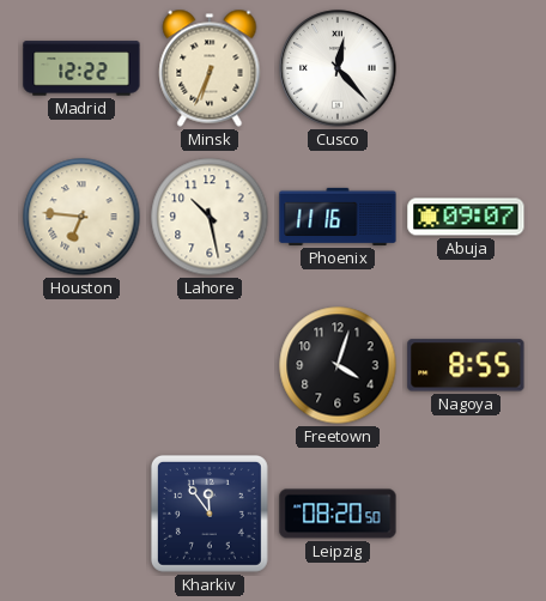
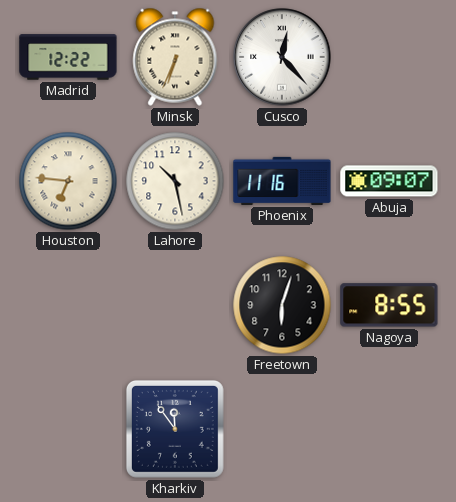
Freetown: 4:03 -> 6:03
Leipzig: 08:20 -> none
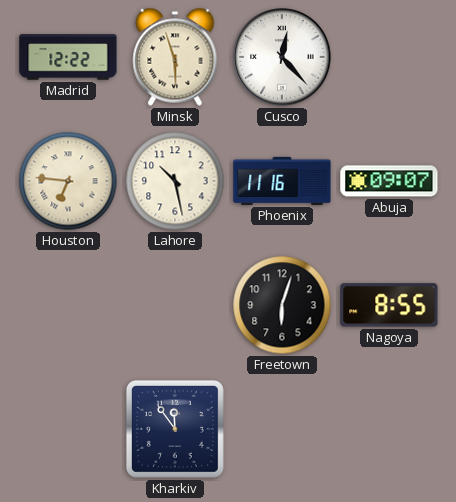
Minsk: 6:34 -> 5:57
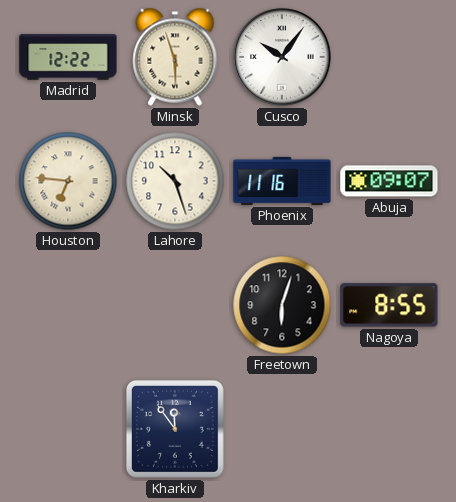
Cusco: 12:23 -> 10:06
Lahore: 10:28 -> 10:27
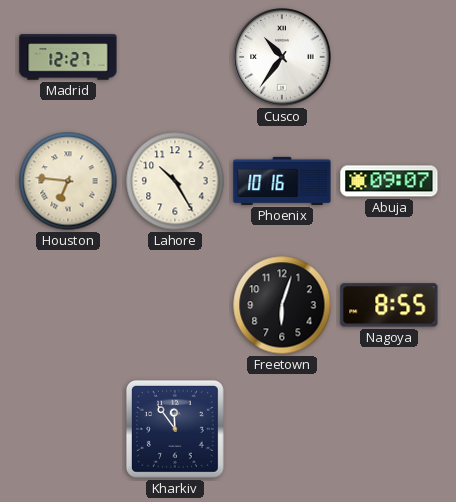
Madrid: 12:22 -> 12:27
Minsk: 5:57 -> none
Cusco: 10:06 -> 10:36
Lahore: 10:27 -> 10:25
Phoenix: 11:16 -> 10:16
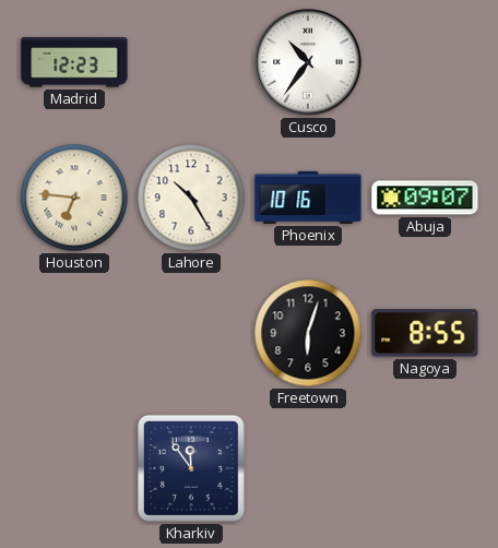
Madrid: 12:27 -> 12:23
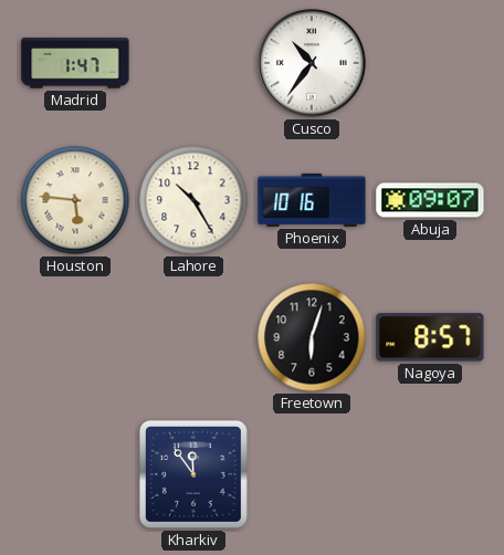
Madrid: 12:23 -> 1:47
Houston: 6:46 -> 5:46
Nagoya: 8:55 -> 8:57
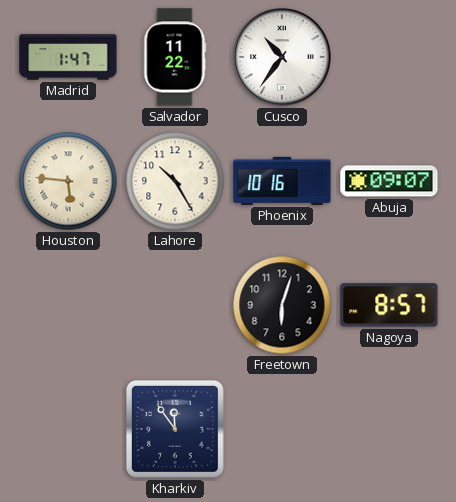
Salvador: none -> 11:22
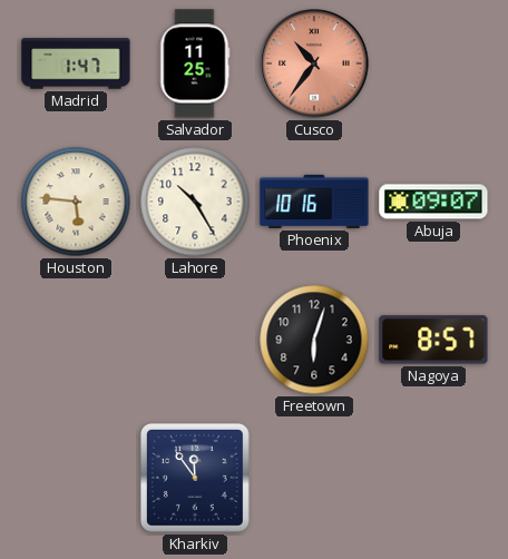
Salvador: 11:22 -> 11:25
Cusco dial: white -> salmon
